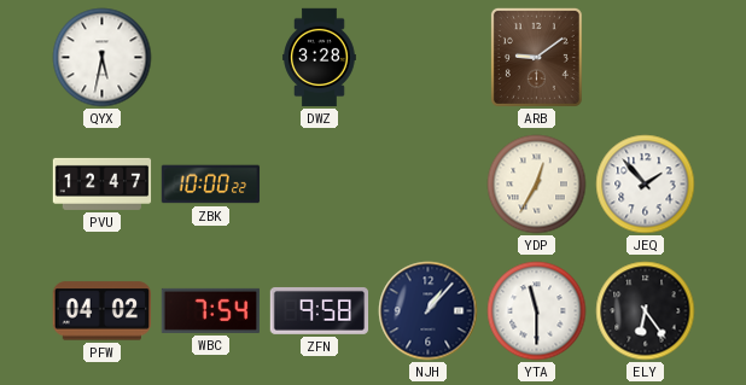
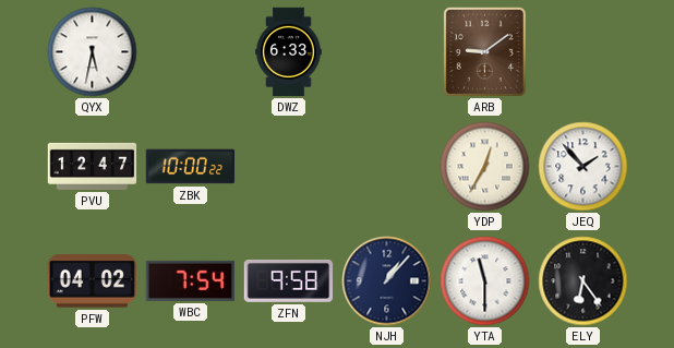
DWZ: 3:28 -> 6:33
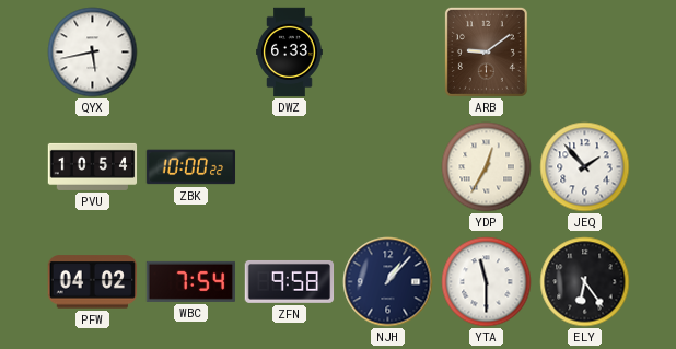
QYX: 5:32 -> 5:43
PVU: 12:47 -> 10:54
